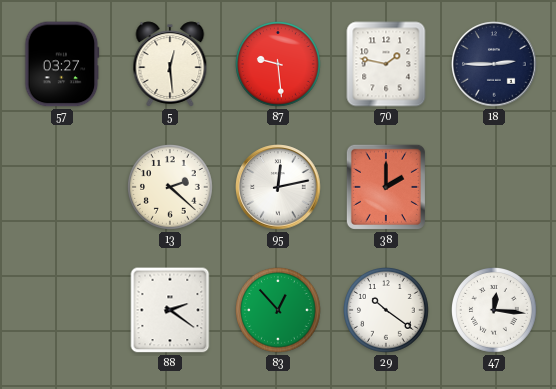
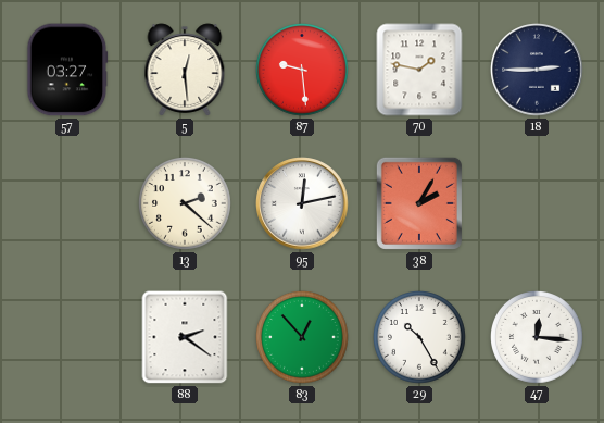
38: 2:00 -> 2:05
29: 10:21 -> 10:25
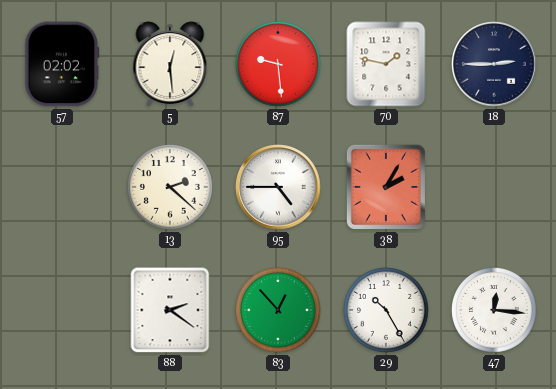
57: 03:27 -> 02:02
95: 12:13 -> 4:45
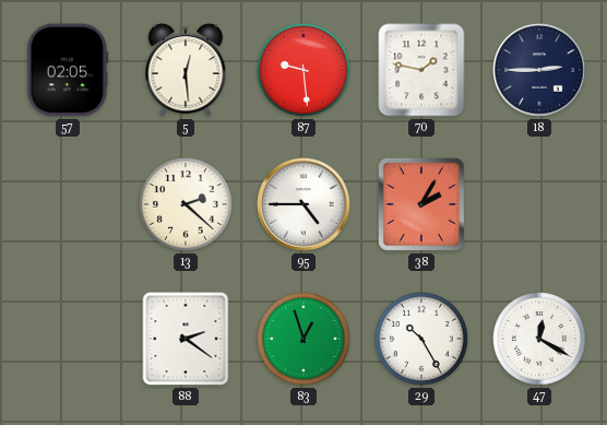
57: 02:02 -> 02:05
83: 12:53 -> 12:57
47: 12:16 -> 12:20
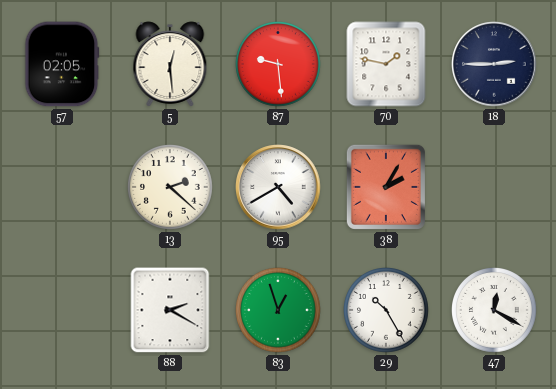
95: 4:45 -> 4:40
88: 2:21 -> 2:20
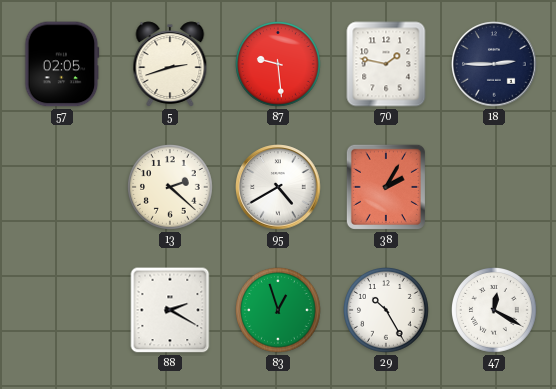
5: 12:29 -> 2:42
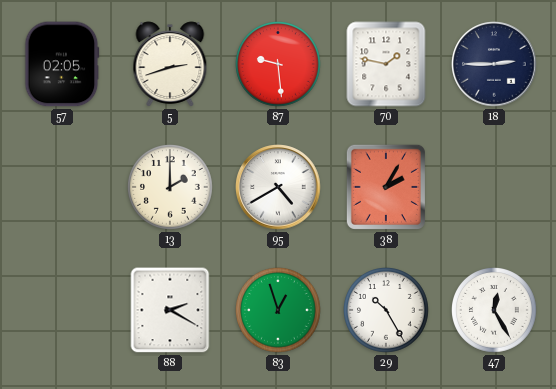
13: 2:22 -> 2:00
47: 12:20 -> 12:25
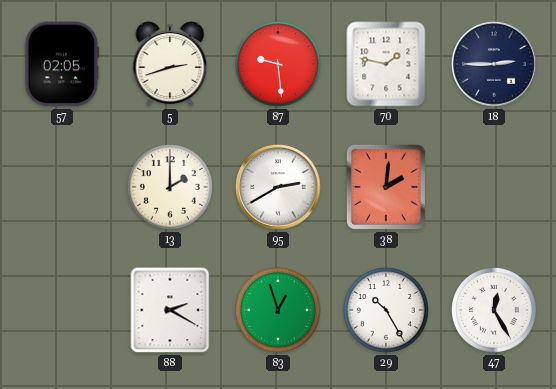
95: 4:40 -> 2:40
38: 2:05 -> 2:01
